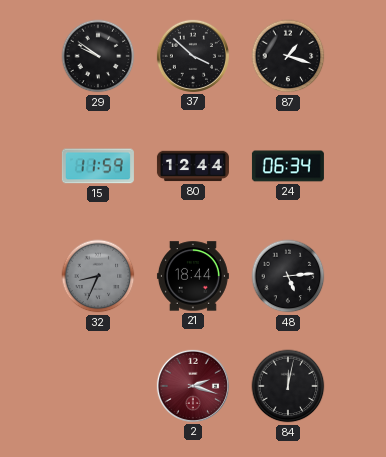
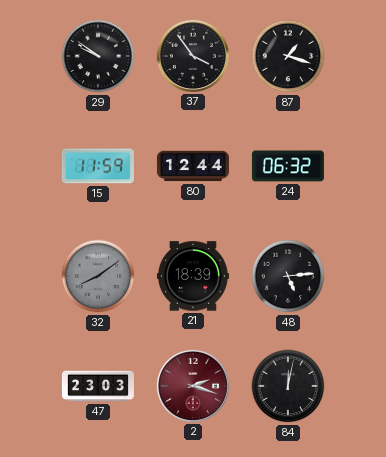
37: 3:52 -> 3:54
24: 06:34 -> 06:32
32: 8:34 -> 8:09
21: 18:44 -> 18:39
47: none -> 23:03
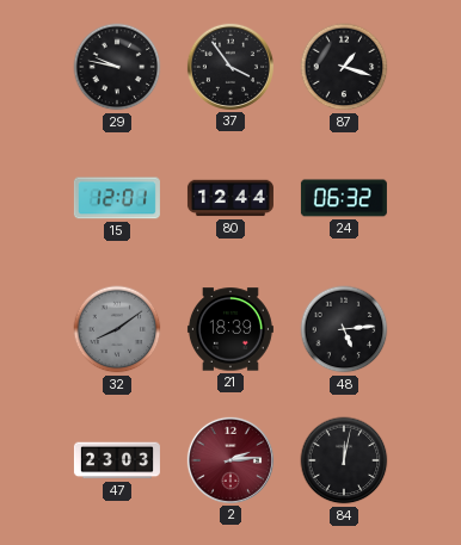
29: 9:51 -> 9:47
15: 11:59 -> 12:01
2: 2:18 -> 2:14
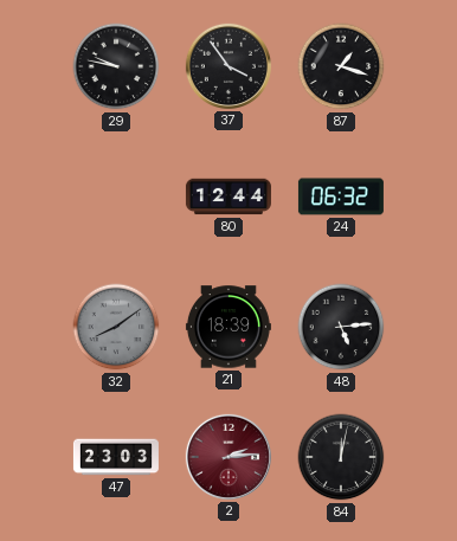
15: 12:01 -> none
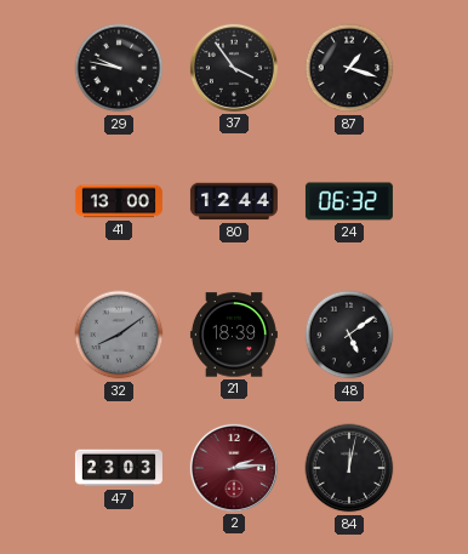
41: none -> 13:00
48: 5:14 -> 5:09
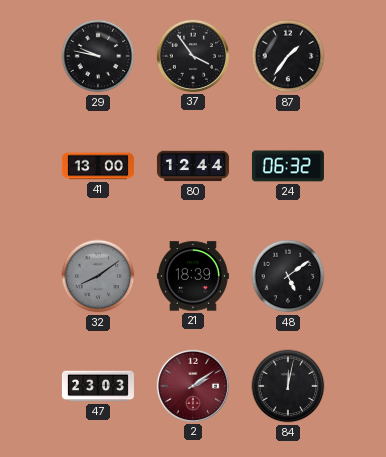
87: 1:18 -> 1:36
2: 2:14 -> 2:09
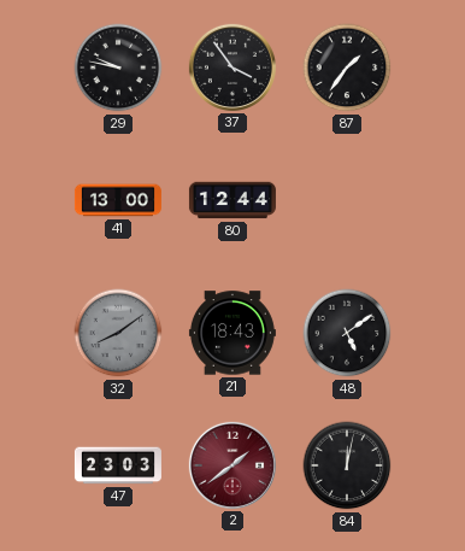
24: 06:32 -> none
21: 18:39 -> 18:43
2: 2:09 -> 1:39
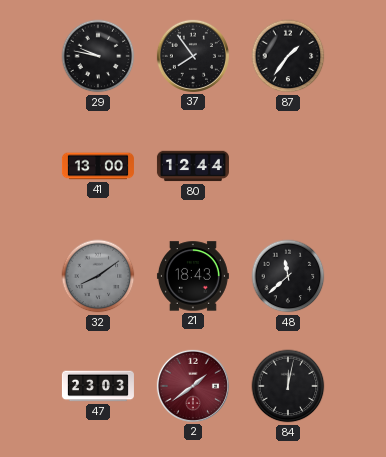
37: 3:54 -> 7:54
48: 5:09 -> 11:38
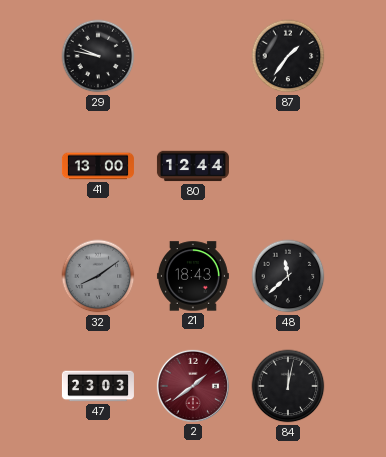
37: 7:54 -> none
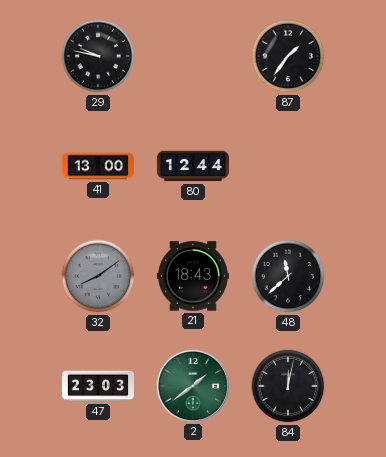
2 dial: burgundy -> green
